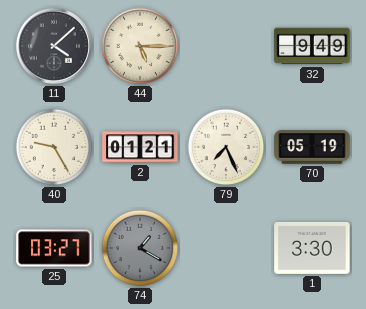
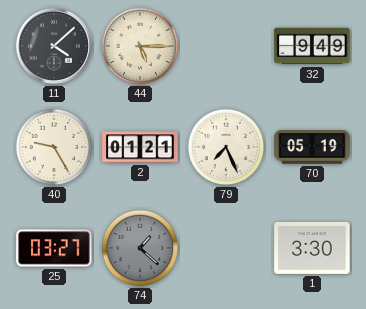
74: 1:20 -> 1:22
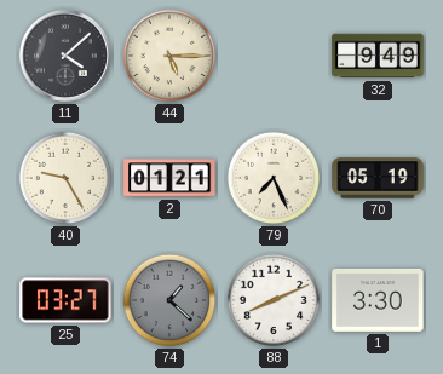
88: none -> 8:11
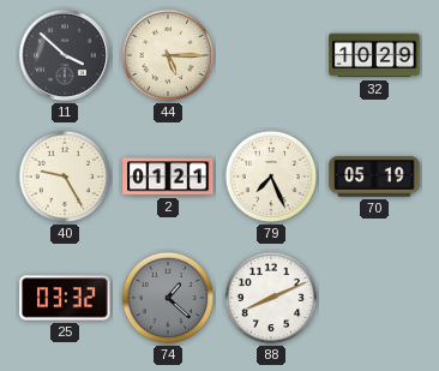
11: 4:08 -> 3:52
32: 9:49 -> 10:29
25: 03:27 -> 03:32
1: 3:30 -> none
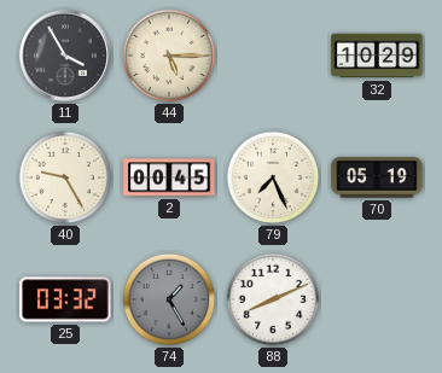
11: 3:52 -> 3:55
2: 01:21 -> 00:45
74: 1:22 -> 1:25
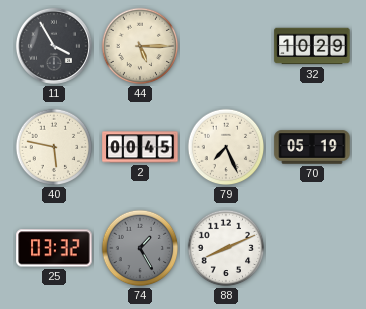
40: 9:25 -> 5:47
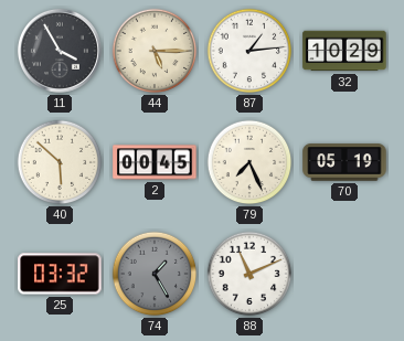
87: none -> 1:14
40: 5:47 -> 5:52
88: 8:11 -> 11:11
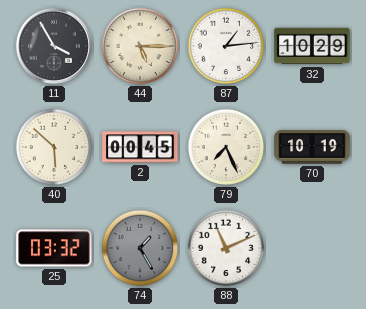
70: 05:19 -> 10:19
